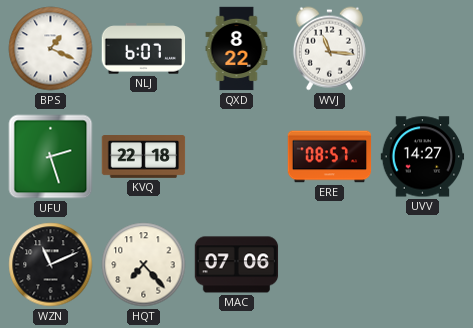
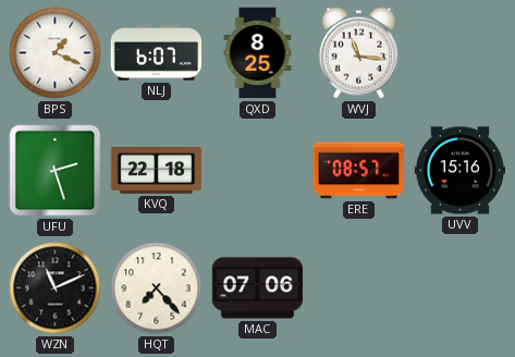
QXD: 8:22 -> 8:25
UVV: 14:27 -> 15:16
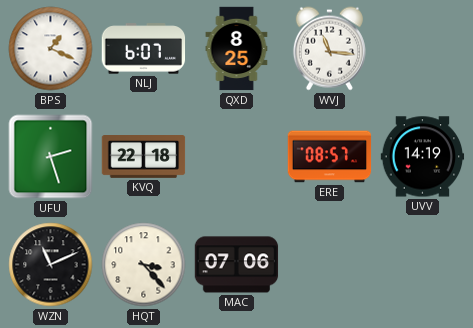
UVV: 15:16 -> 14:19
HQT: 7:23 -> 3:23
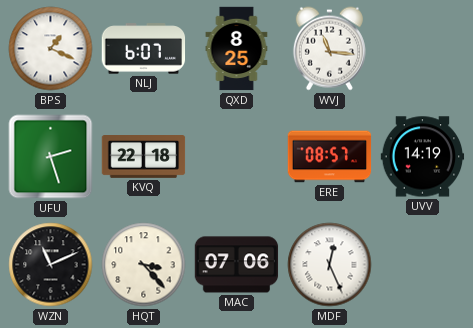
MDF: none -> 12:26
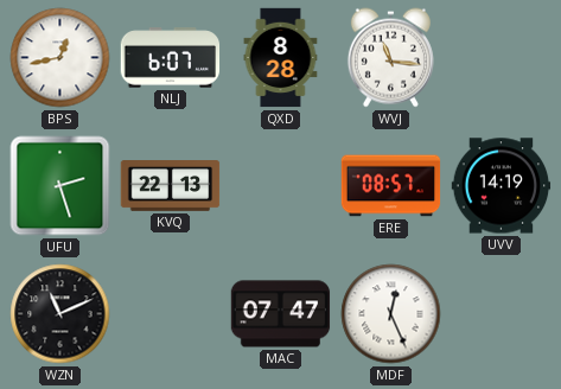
BPS: 1:19 -> 12:43
QXD: 8:25 -> 8:28
KVQ: 22:18 -> 22:13
HQT: 3:23 -> none
MAC: 07:06 -> 07:47
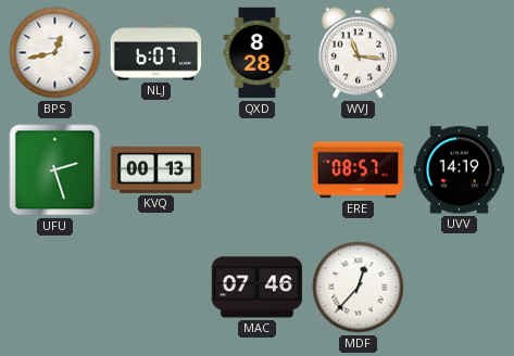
KVQ: 22:13 -> 00:13
WZN: 11:11 -> none
MAC: 07:47 -> 07:46
MDF: 12:26 -> 12:37
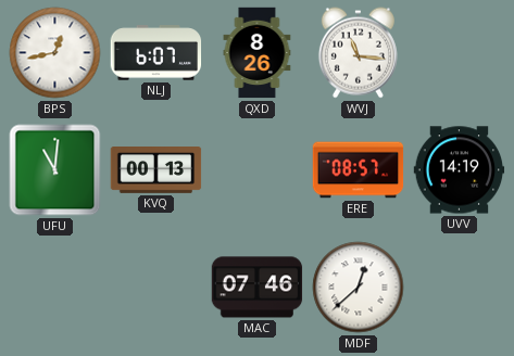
QXD: 8:28 -> 8:26
UFU: 2:27 -> 11:01
MDF: 12:37 -> 12:38
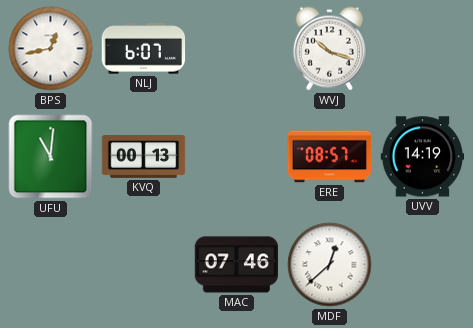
QXD: 8:26 -> none
WVJ: 11:16 -> 10:18
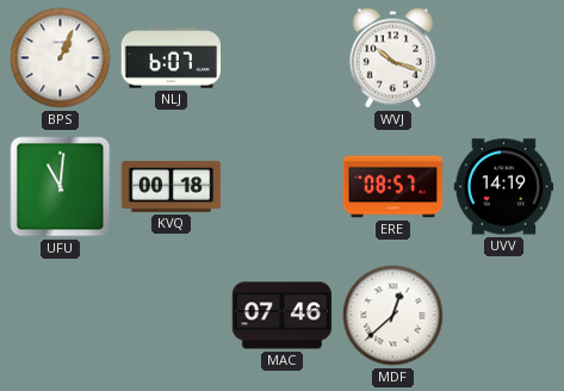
BPS: 12:43 -> 1:04
KVQ: 00:13 -> 00:18
